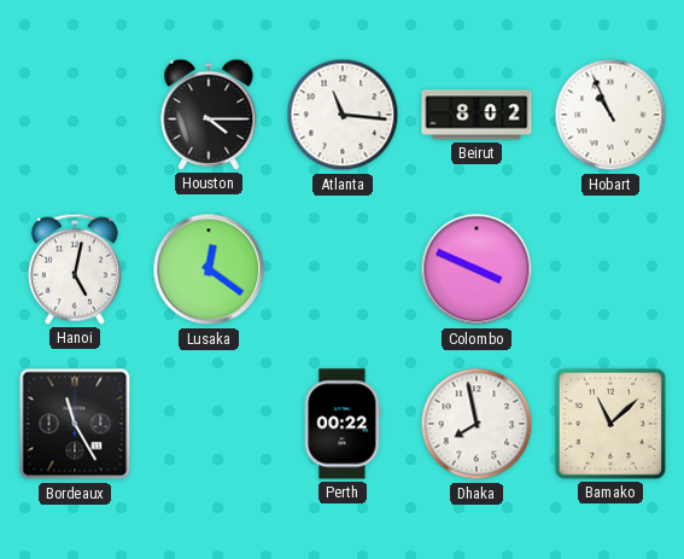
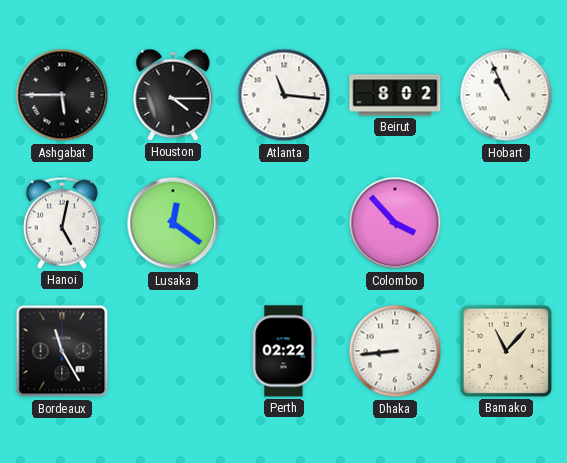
Ashgabat: none -> 5:45
Colombo: 3:49 -> 3:53
Perth: 00:22 -> 02:22
Dhaka: 7:58 -> 8:44
Bamako: 11:08 -> 11:07
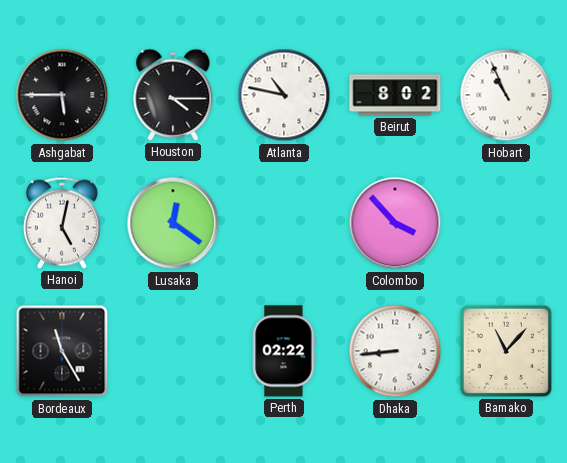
Atlanta: 11:16 -> 10:47
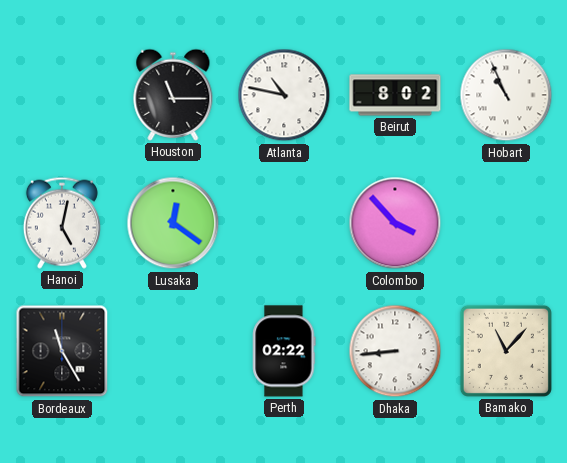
Ashgabat: 5:45 -> none
Houston: 4:15 -> 11:15
